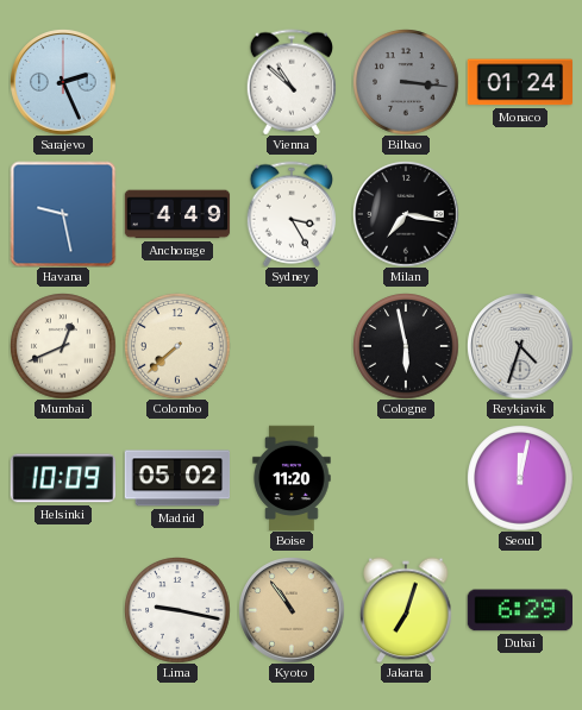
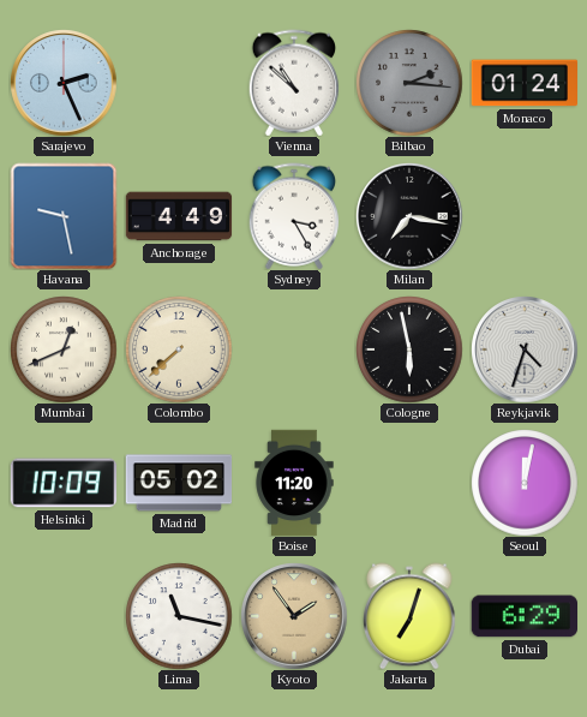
Bilbao: 3:16 -> 2:16
Lima: 9:17 -> 11:17
Kyoto: 10:54 -> 1:54
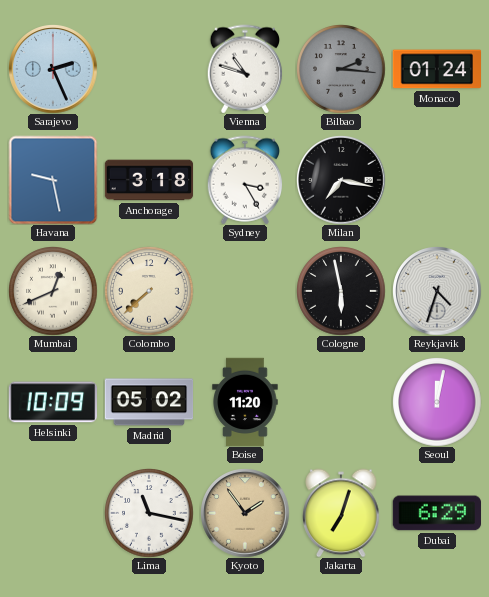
Vienna: 10:52 -> 10:48
Anchorage: 4:49 -> 3:18
